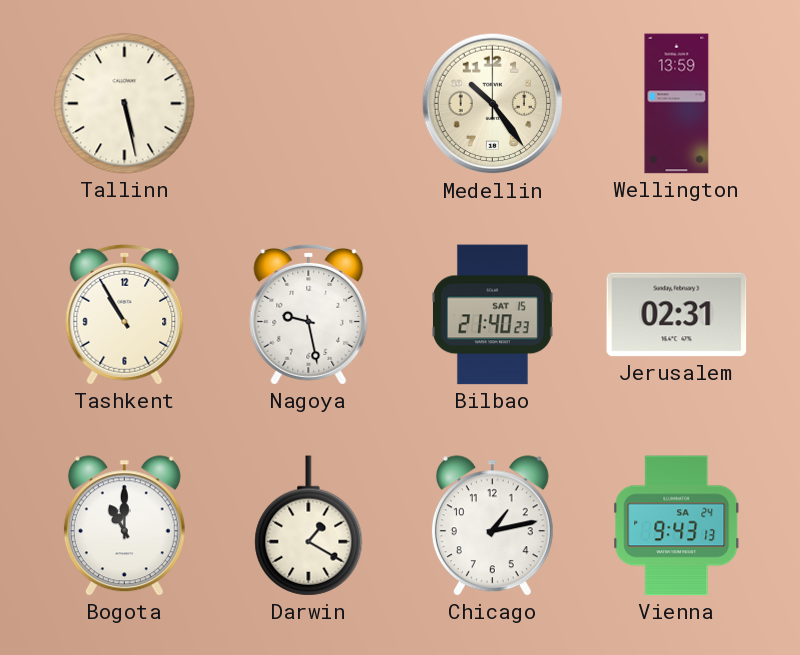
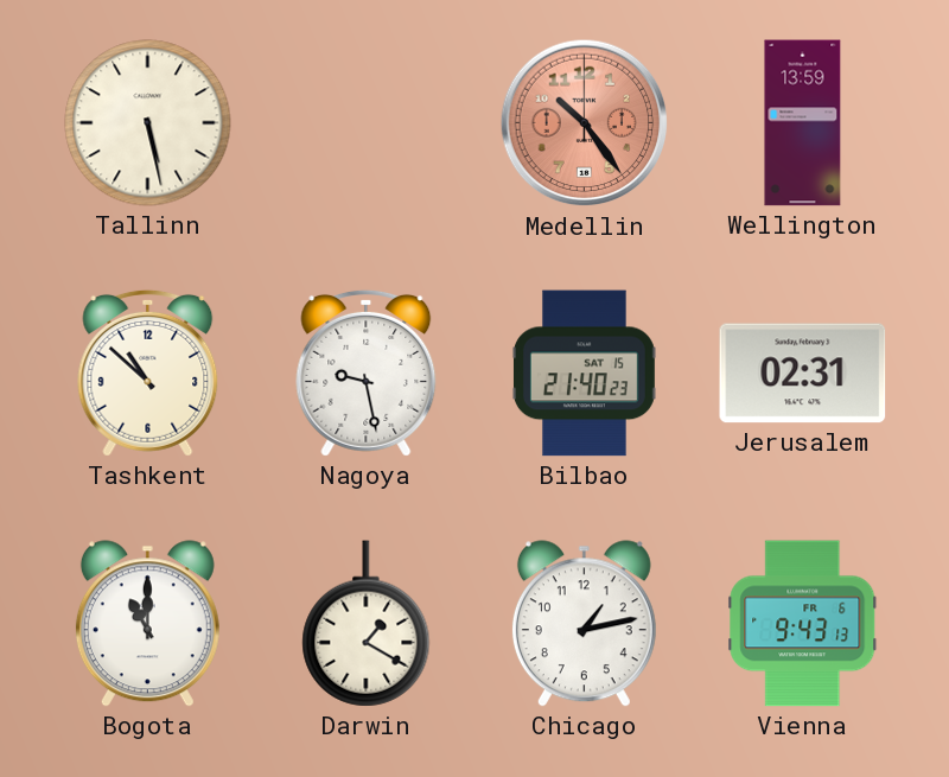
Medellin dial: cream -> salmon
Tashkent: 10:55 -> 10:52
Vienna date: SA 24 -> FR 6
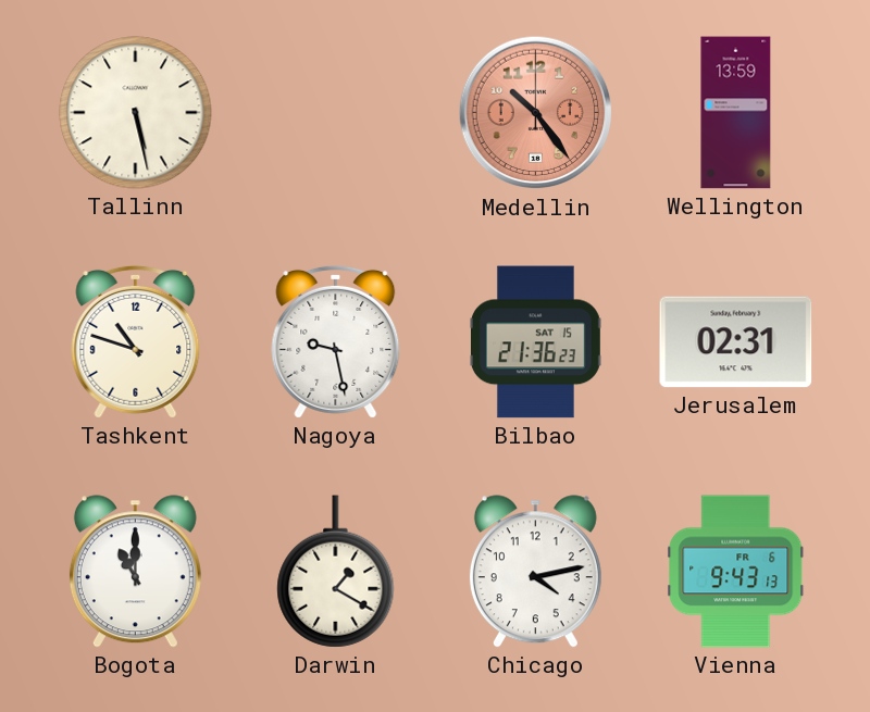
Tashkent: 10:52 -> 10:48
Bilbao: 21:40 -> 21:36
Chicago: 1:13 -> 4:13
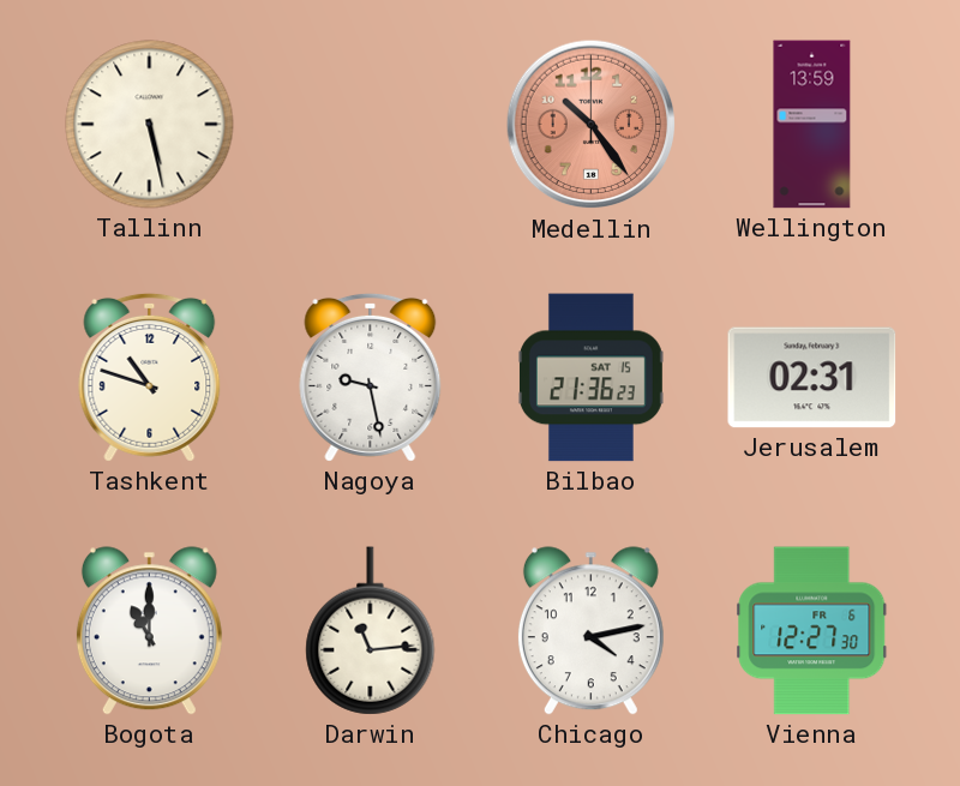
Darwin: 1:20 -> 11:14
Vienna: 9:43 -> 12:27
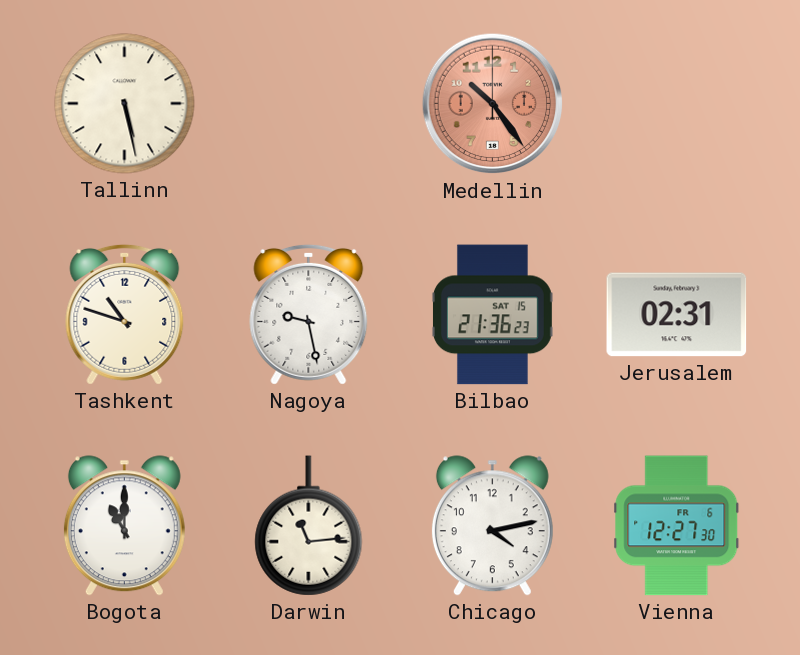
Wellington: 13:59 -> none
